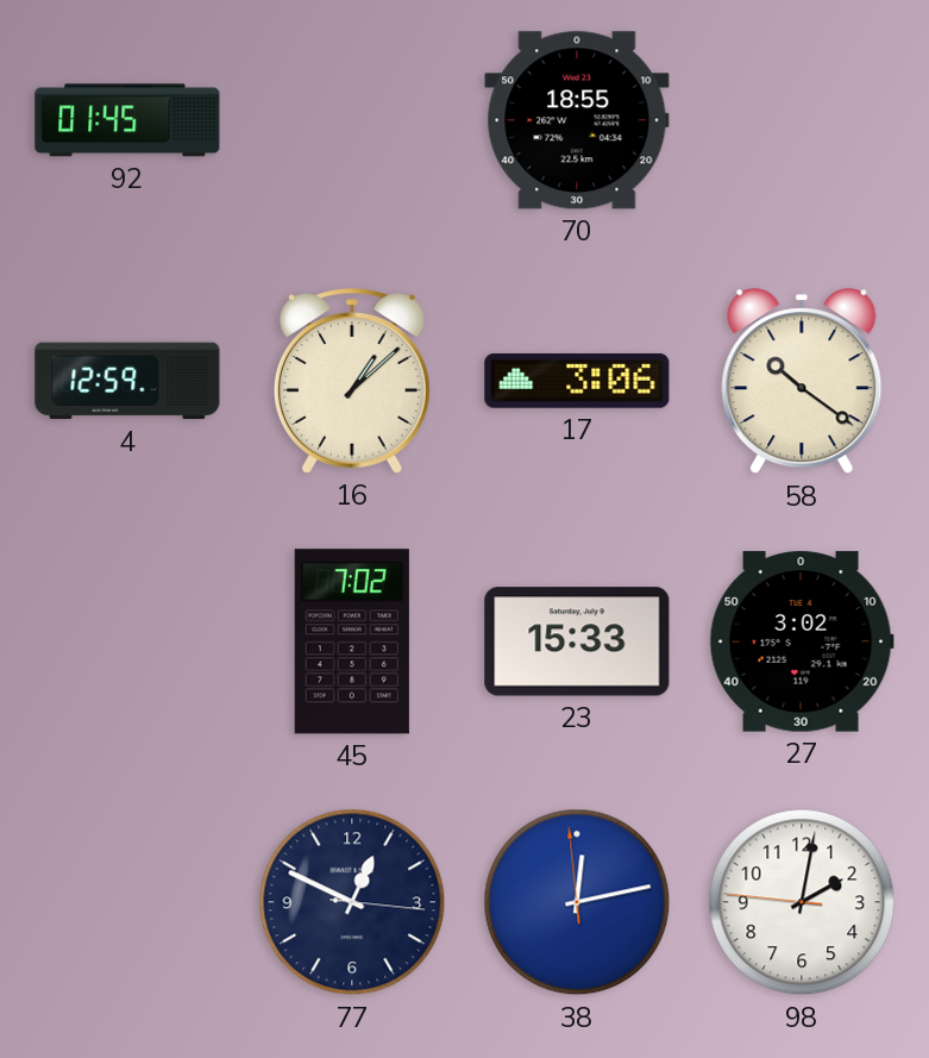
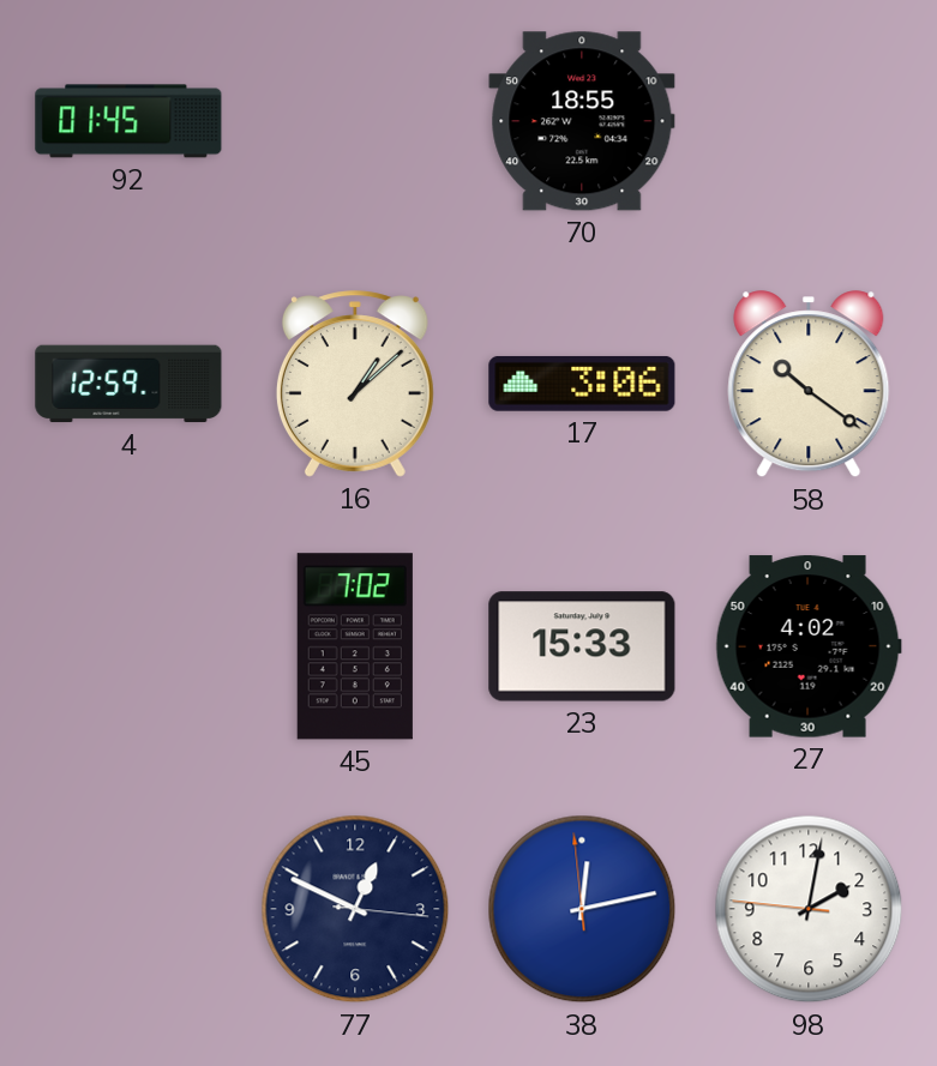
27: 3:02 -> 4:02
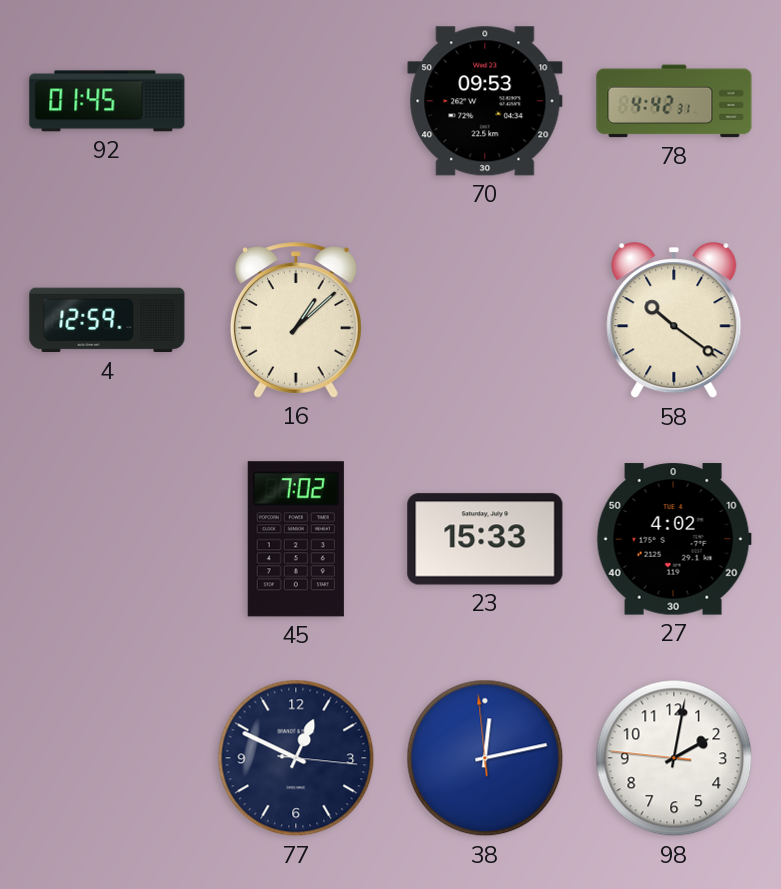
70: 18:55 -> 09:53
78: none -> 4:42
17: 3:06 -> none
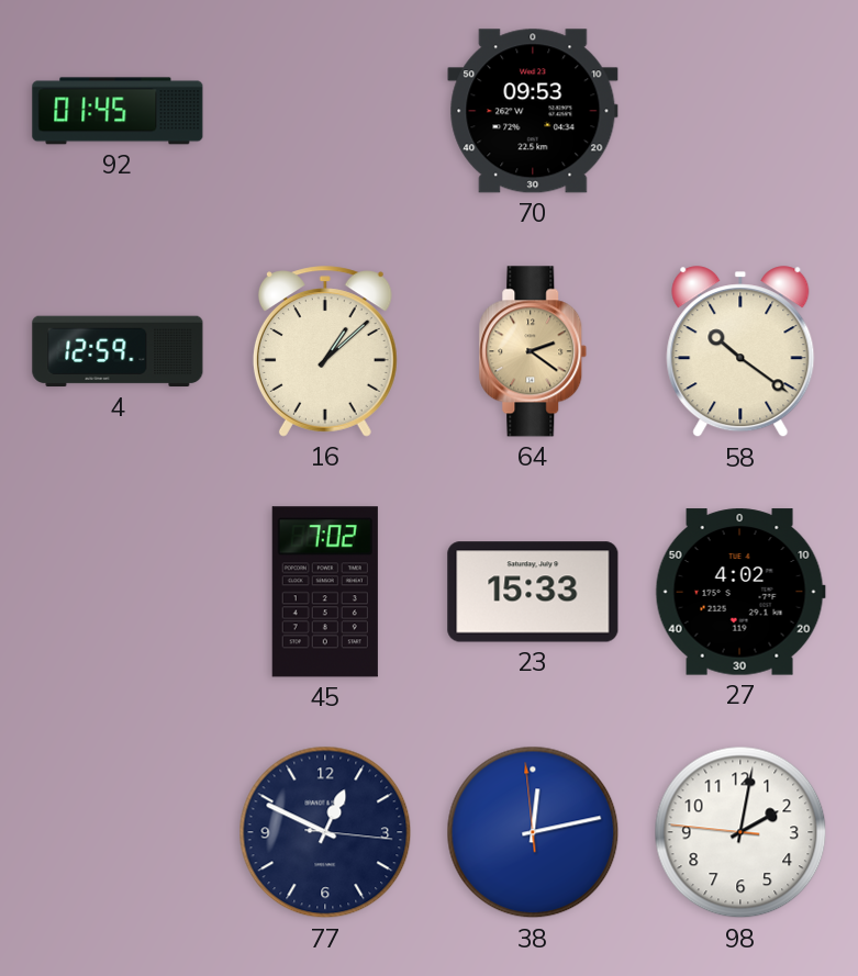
78: 4:42 -> none
64: none -> 2:21
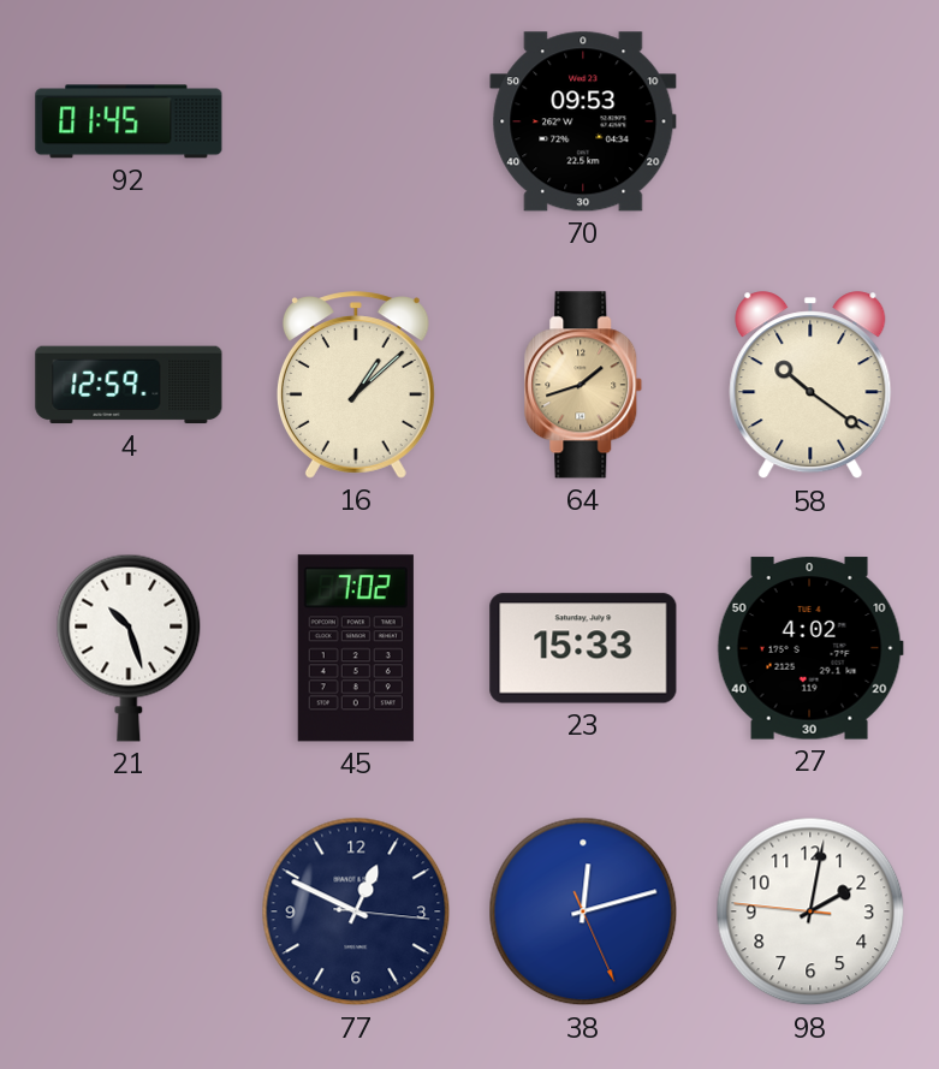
64: 2:21 -> 1:42
21: none -> 10:27
38: 12:12:59 -> 12:12:26
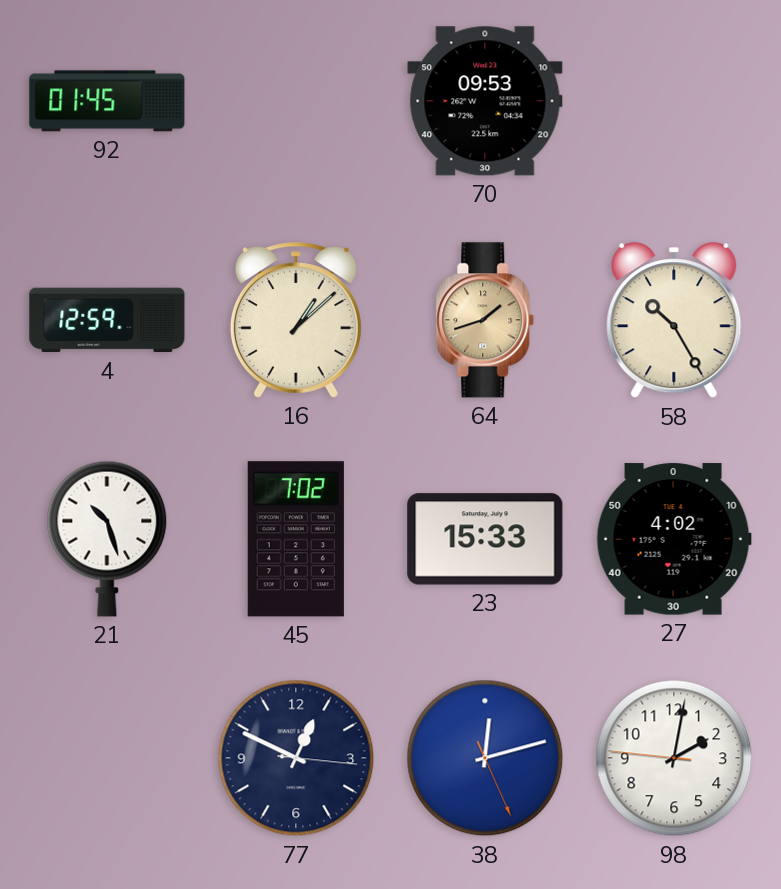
58: 10:21 -> 10:25
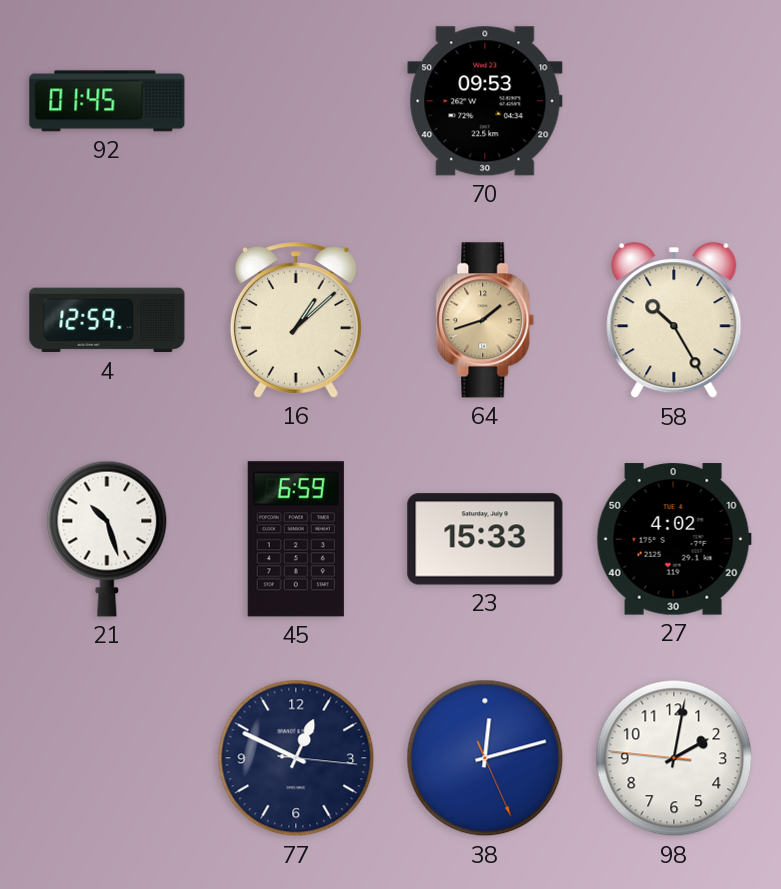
45: 7:02 -> 6:59
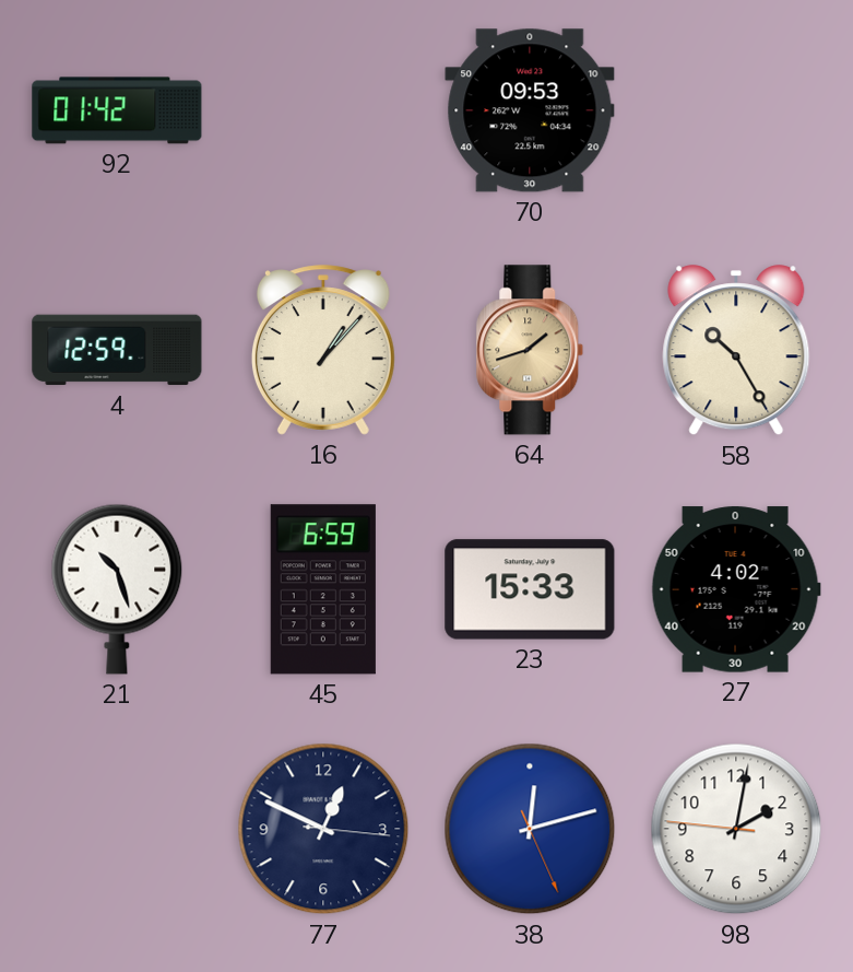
92: 01:45 -> 01:42
16: 1:08 -> 1:07
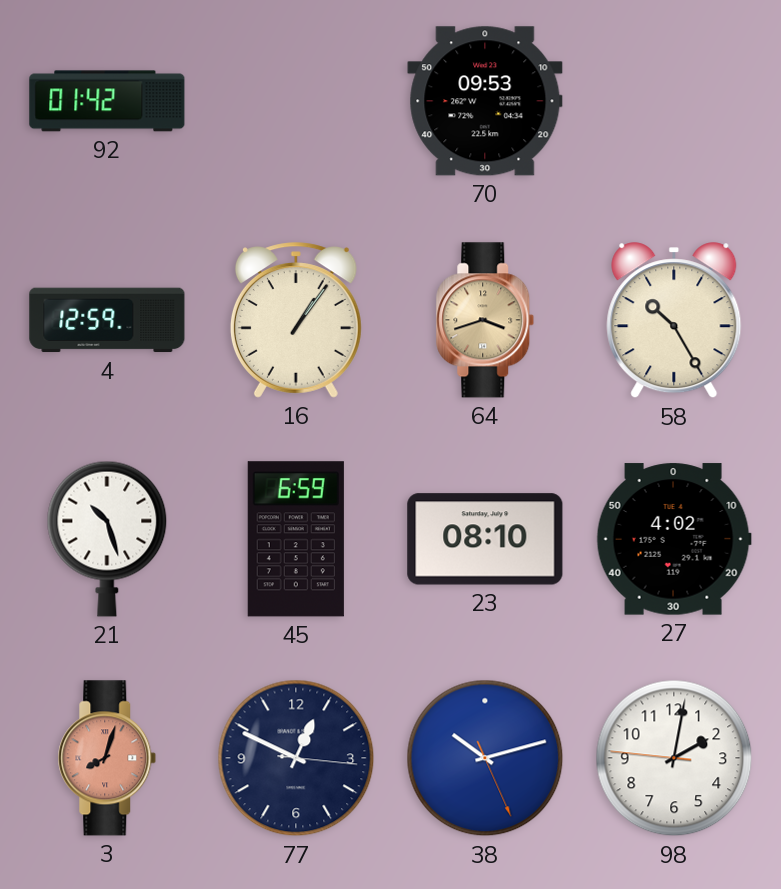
16: 1:07 -> 1:06
64: 1:42 -> 3:42
23: 15:33 -> 08:10
3: none -> 8:03
38: 12:12 -> 10:12
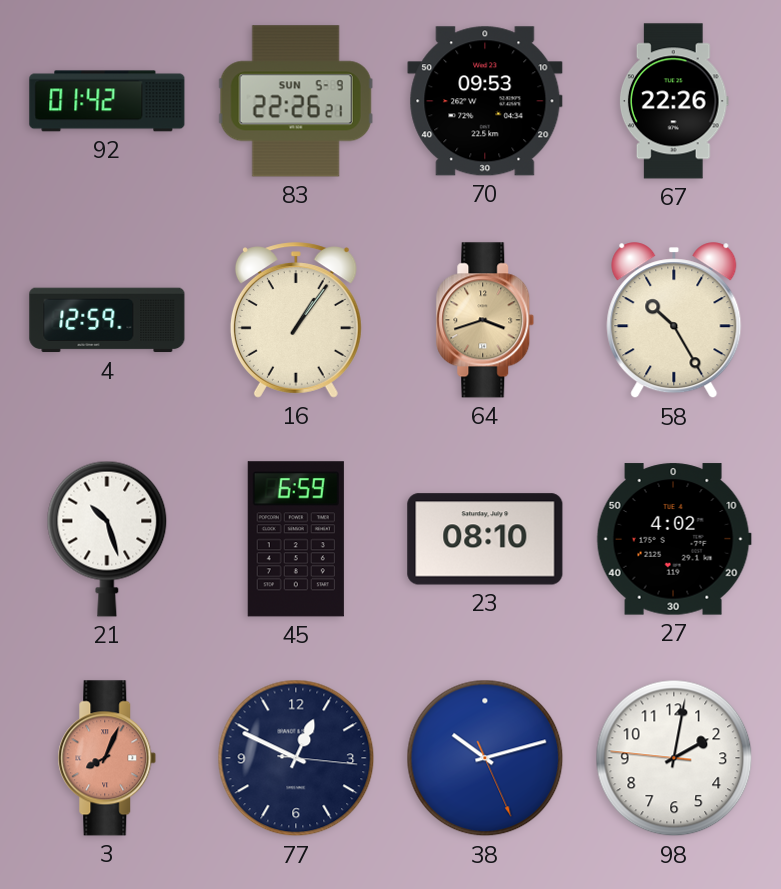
83: none -> 22:26
67: none -> 22:26
3: 8:03 -> 8:04
